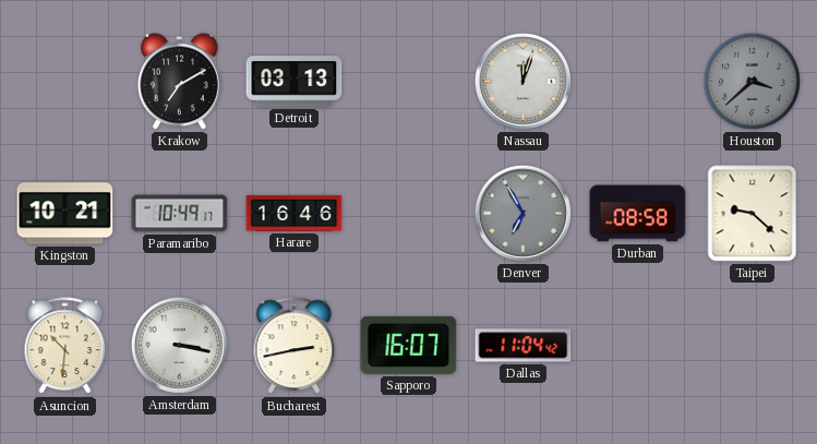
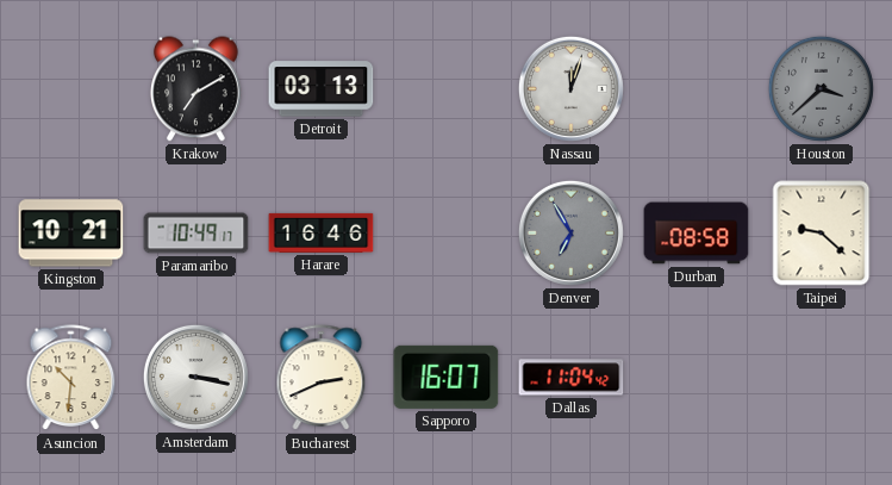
Bucharest: 2:43 -> 2:41
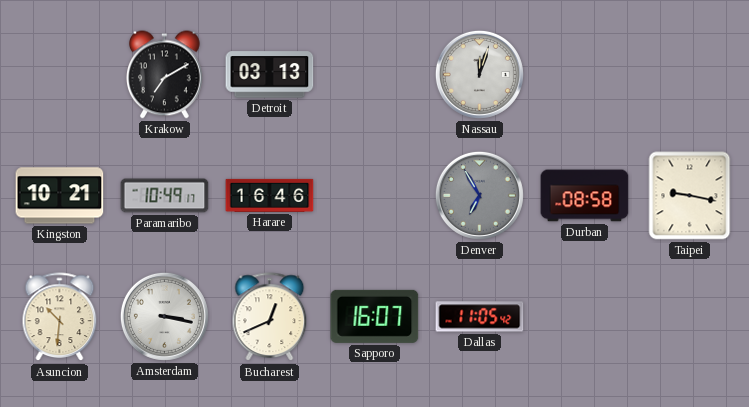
Houston: 3:38 -> none
Taipei: 9:22 -> 9:17
Bucharest: 2:41 -> 12:41
Dallas: 11:04 -> 11:05
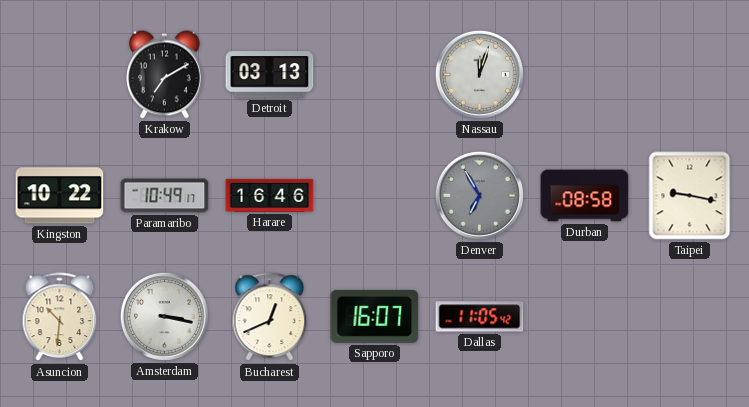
Kingston: 10:21 -> 10:22
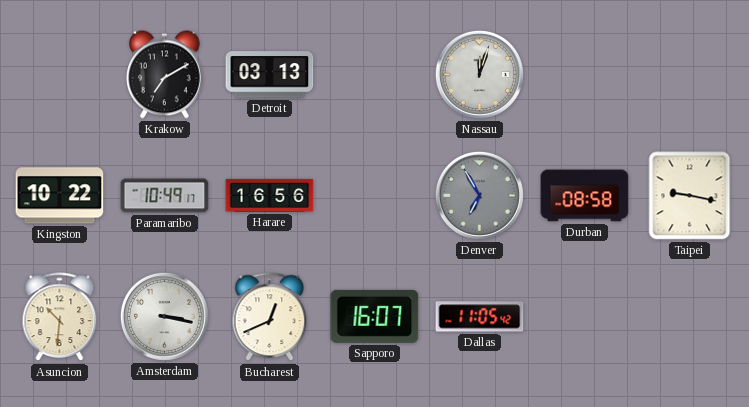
Harare: 16:46 -> 16:56
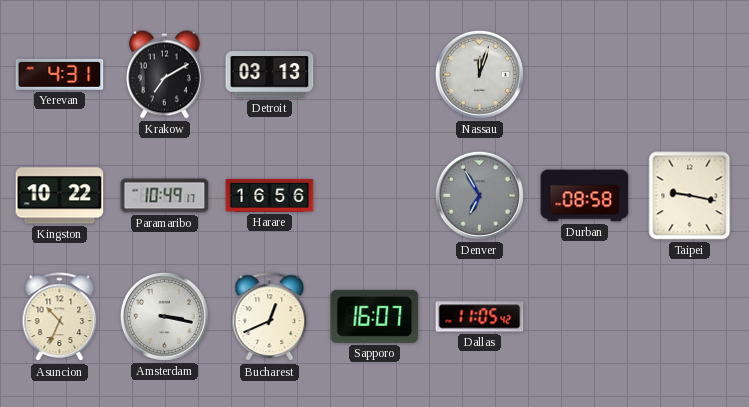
Yerevan: none -> 4:31
Asuncion: 10:31 -> 10:34
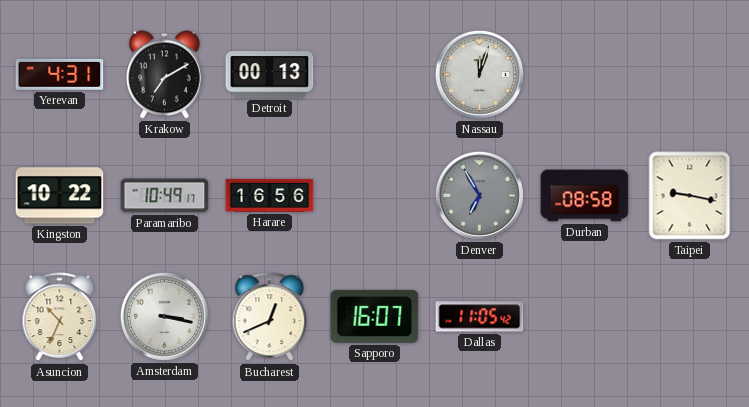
Detroit: 03:13 -> 00:13
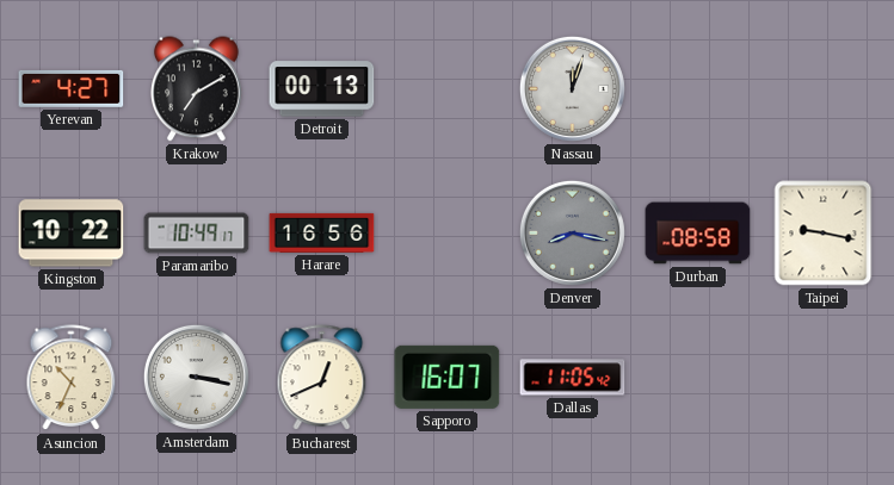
Yerevan: 4:31 -> 4:27
Denver: 6:55 -> 8:17
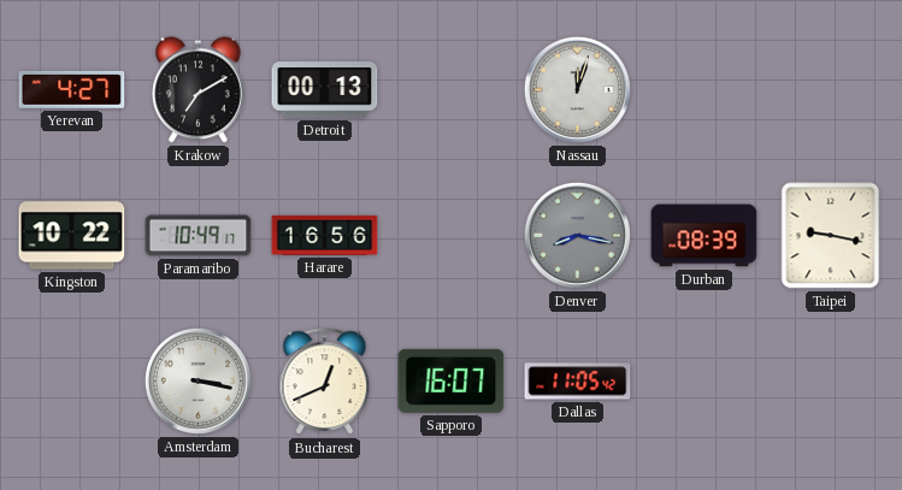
Durban: 08:58 -> 08:39
Asuncion: 10:34 -> none
